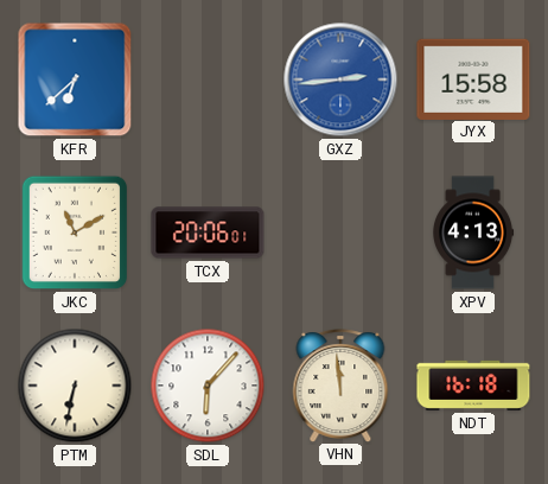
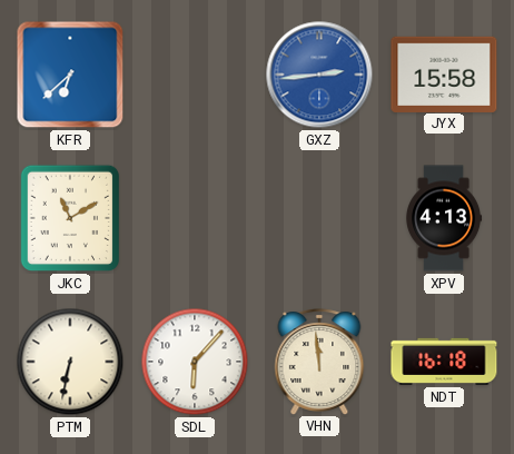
TCX: 20:06 -> none
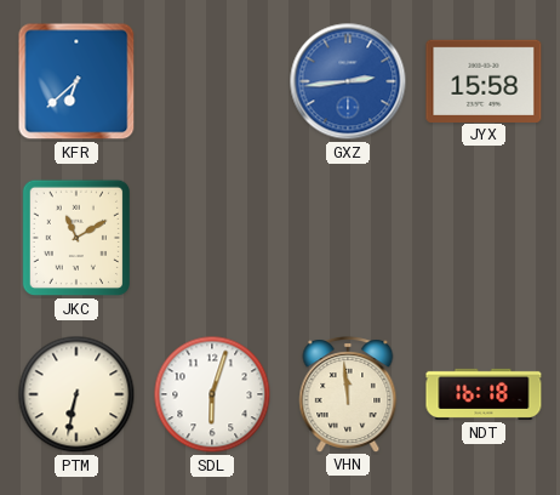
XPV: 4:13 -> none
SDL: 6:07 -> 6:03
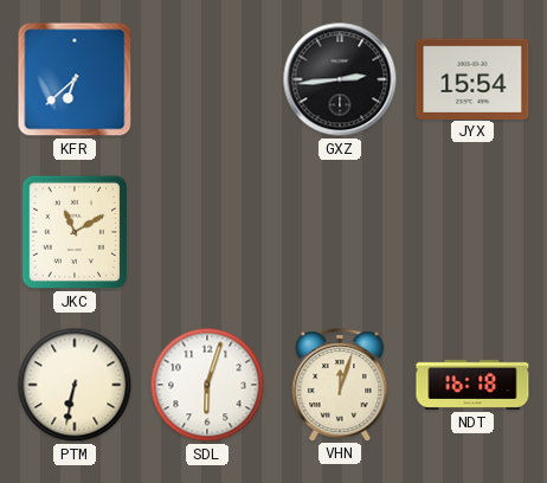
GXZ dial: blue -> black
JYX: 15:58 -> 15:54
VHN: 11:59 -> 12:03
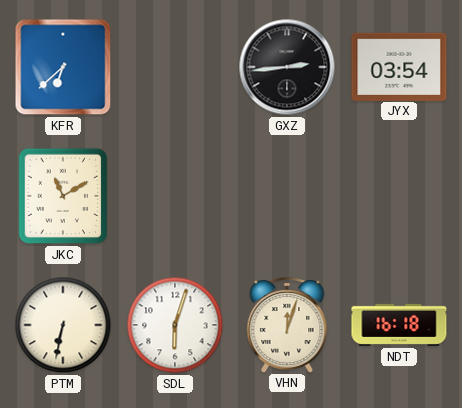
JYX: 15:54 -> 03:54
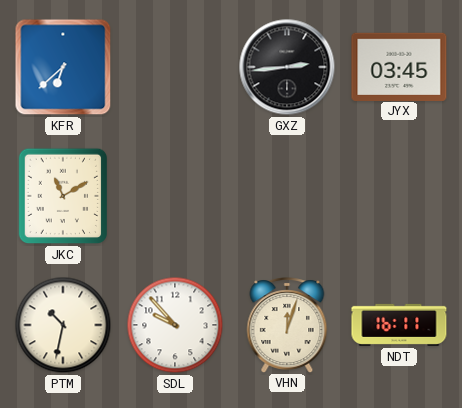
JYX: 03:54 -> 03:45
PTM: 6:32 -> 10:32
SDL: 6:03 -> 9:53
NDT: 16:18 -> 16:11
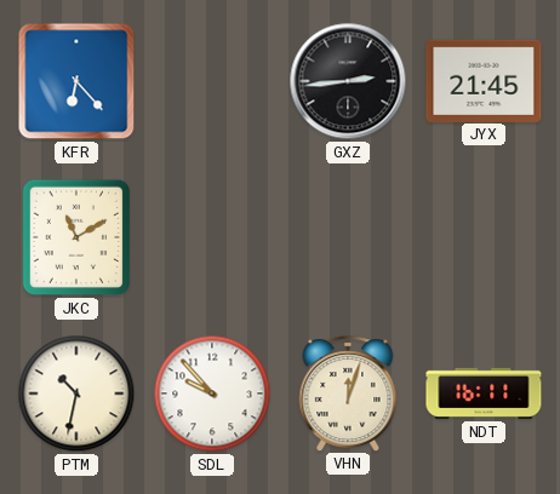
KFR: 6:38 -> 6:23
JYX: 03:45 -> 21:45
